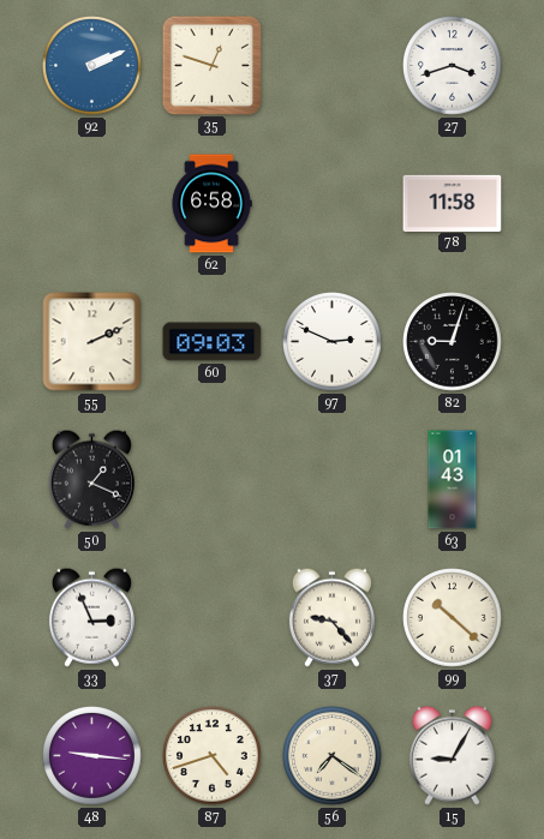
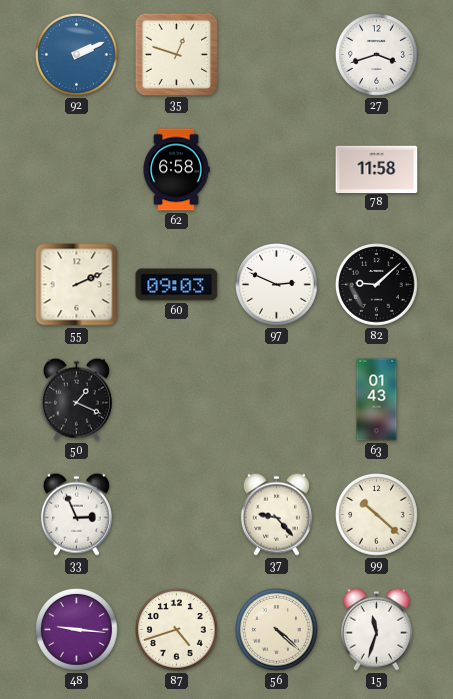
82: 9:03 -> 9:08
56: 7:21 -> 4:22
15: 9:05 -> 11:33
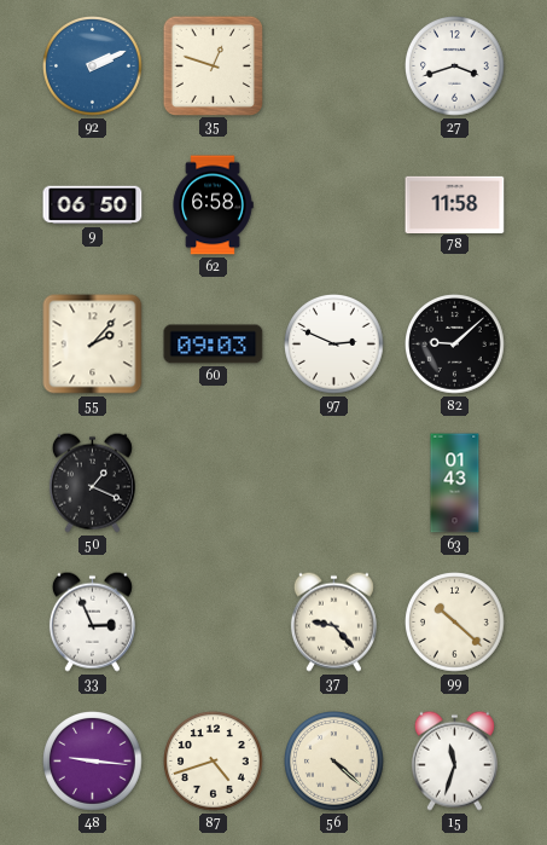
9: none -> 06:50
55: 2:11 -> 2:07
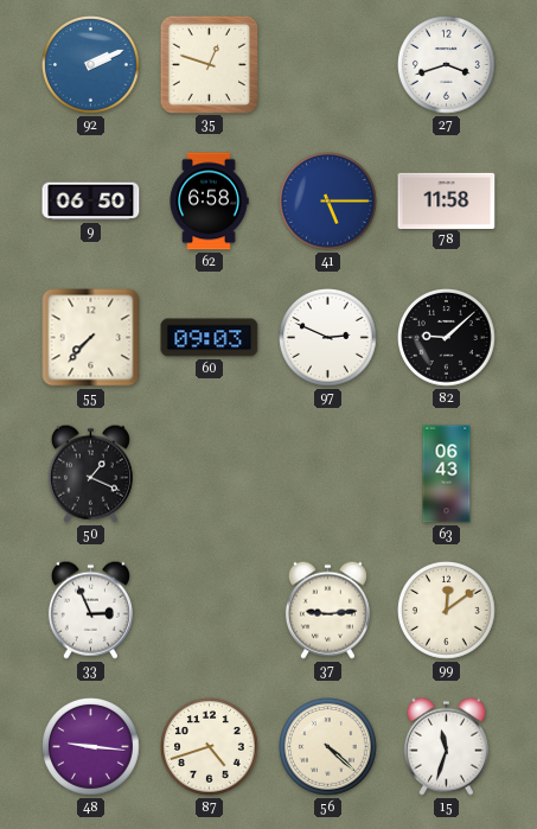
41: none -> 5:15
55: 2:07 -> 7:37
63: 01:43 -> 06:43
37: 9:23 -> 9:14
99: 10:22 -> 12:09
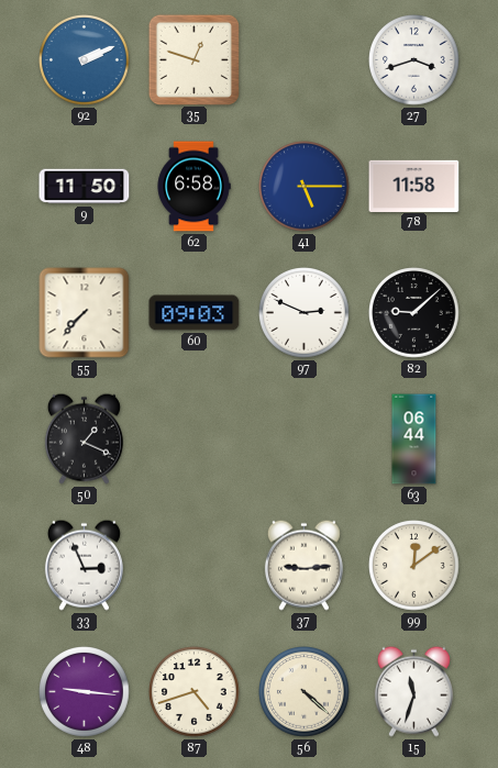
9: 06:50 -> 11:50
63: 06:43 -> 06:44
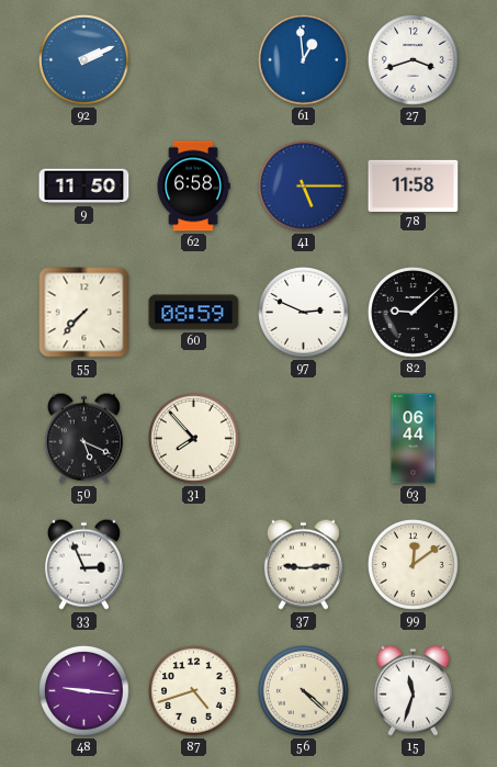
35: 12:48 -> none
61: none -> 12:59
60: 09:03 -> 08:59
50: 1:19 -> 5:19
31: none -> 7:53
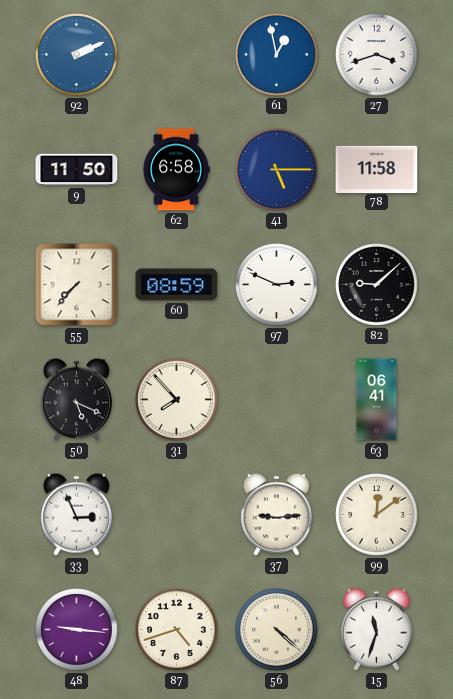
61: 12:59 -> 12:58
63: 06:44 -> 06:41
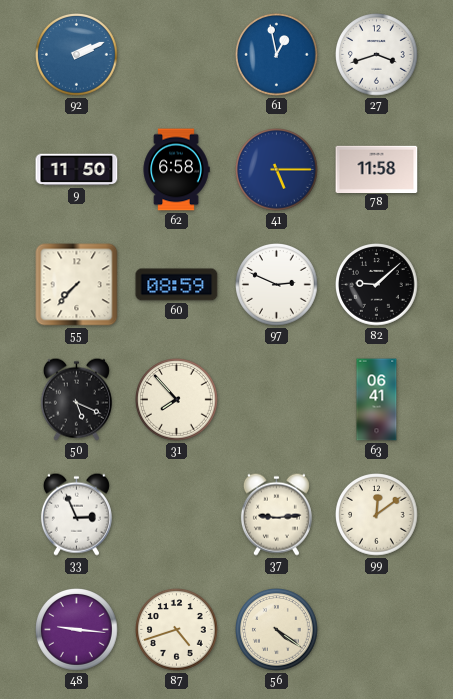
56: 4:22 -> 4:21
15: 11:33 -> none
